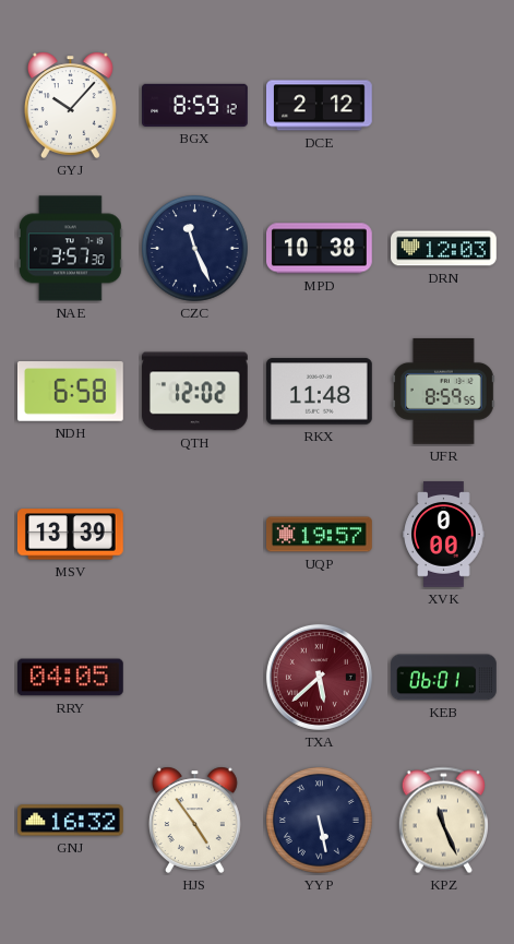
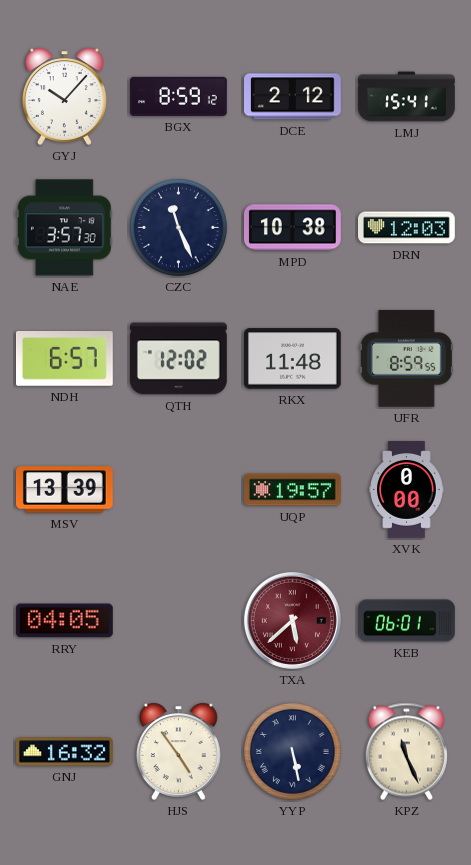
LMJ: none -> 15:41
NDH: 6:58 -> 6:57
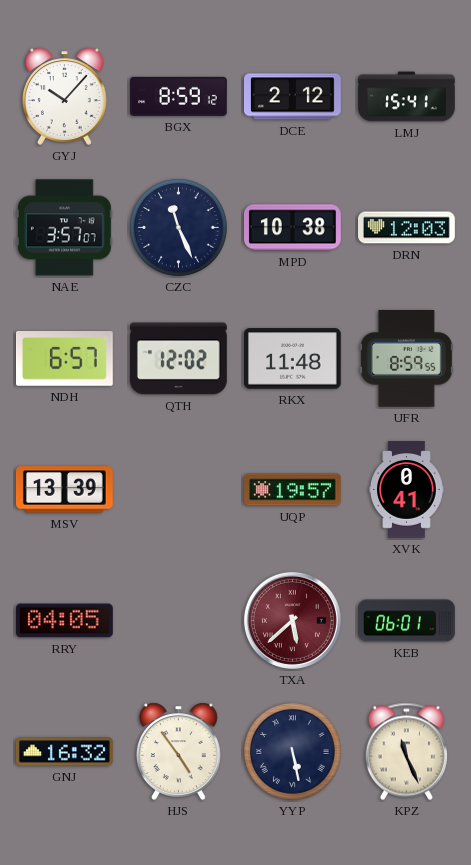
NAE: 3:57:30 -> 3:57:07
XVK: 0:00 -> 0:41
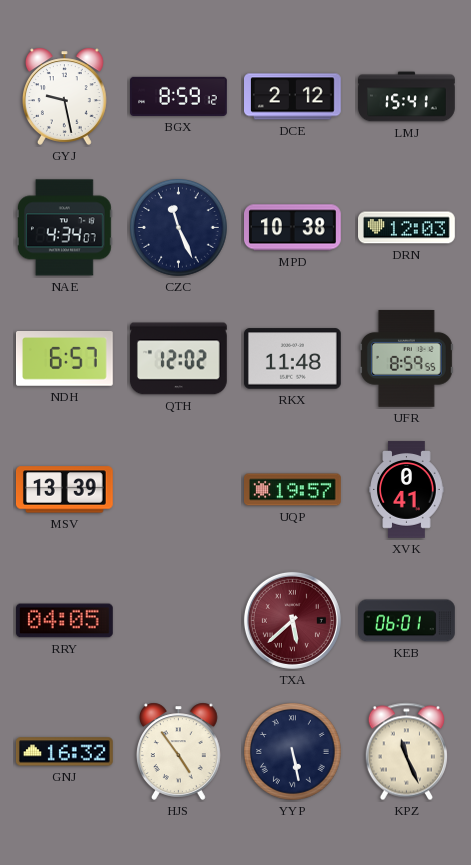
GYJ: 10:07 -> 9:28
NAE: 3:57 -> 4:34
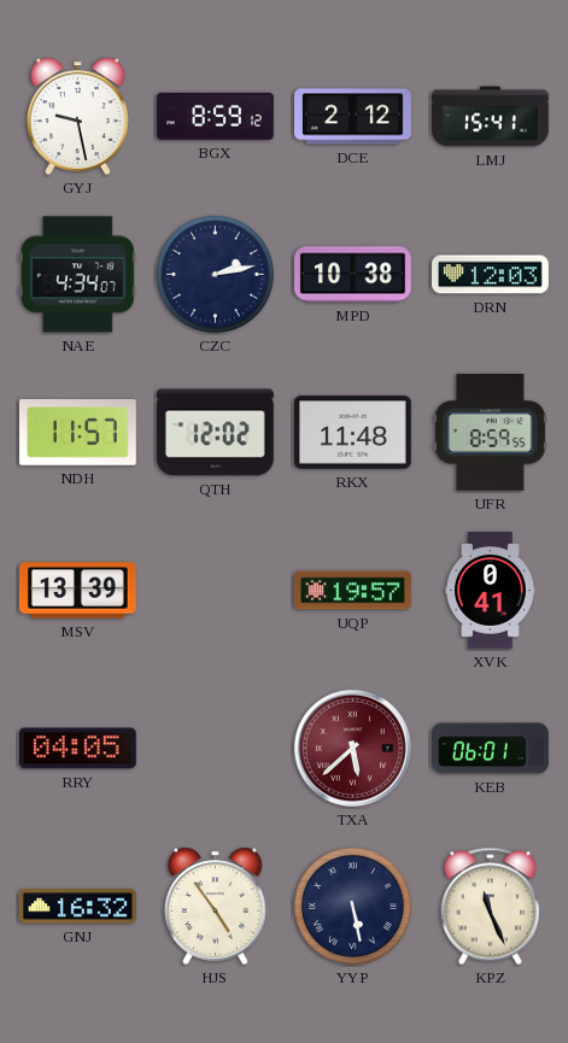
CZC: 11:26 -> 2:13
NDH: 6:57 -> 11:57
